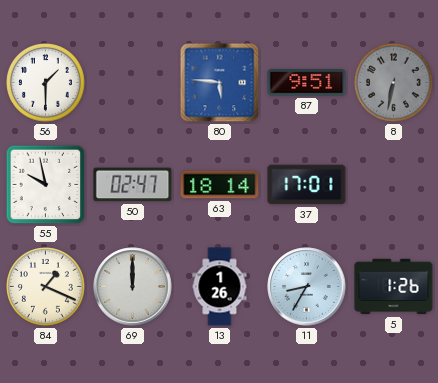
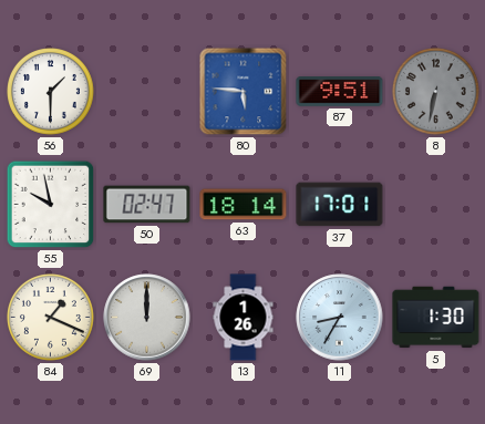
5: 1:26 -> 1:30
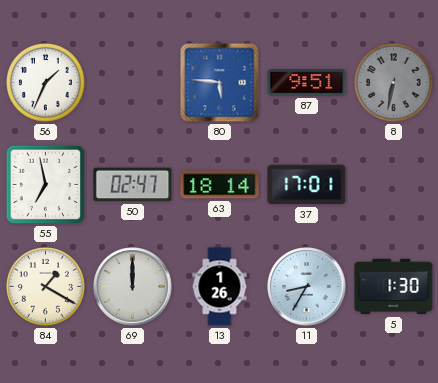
56: 1:30 -> 1:34
55: 9:58 -> 6:58
84: 1:19 -> 1:20
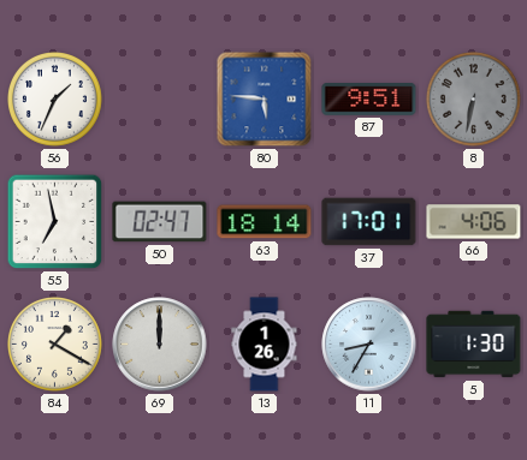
66: none -> 4:06
